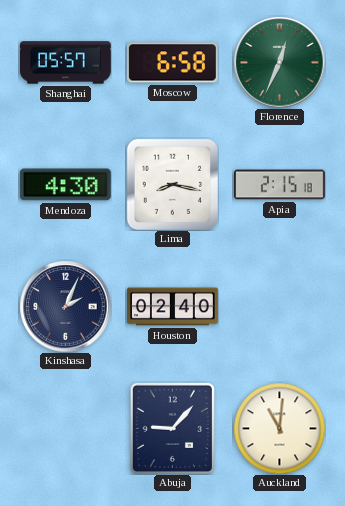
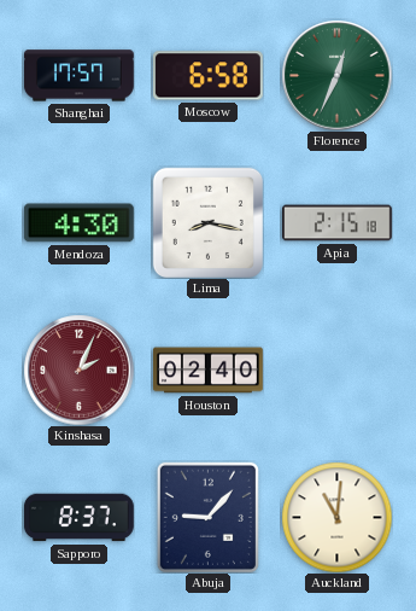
Shanghai: 05:57 -> 17:57
Kinshasa dial: navy -> burgundy
Sapporo: none -> 8:37
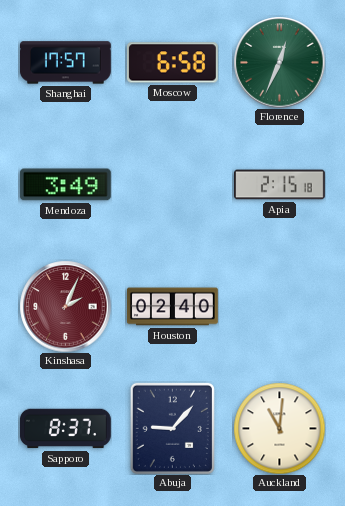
Mendoza: 4:30 -> 3:49
Lima: 8:17 -> none
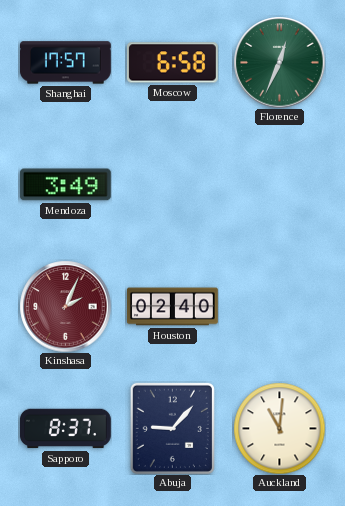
Apia: 2:15 -> none
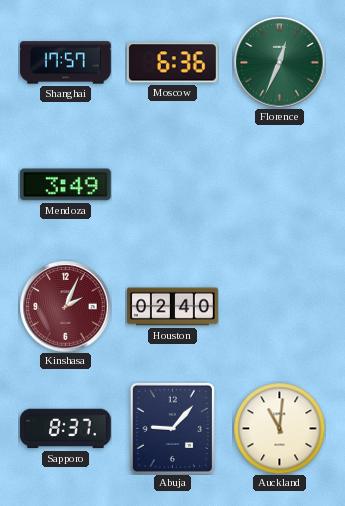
Moscow: 6:58 -> 6:36
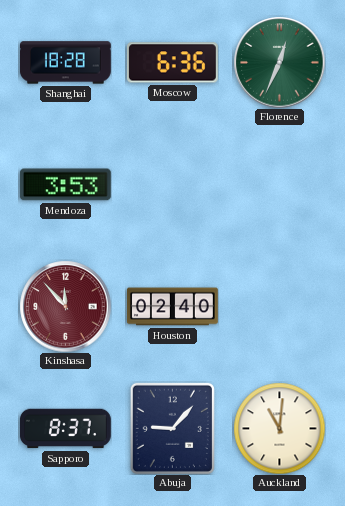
Shanghai: 17:57 -> 18:28
Mendoza: 3:49 -> 3:53
Kinshasa: 2:04 -> 11:53
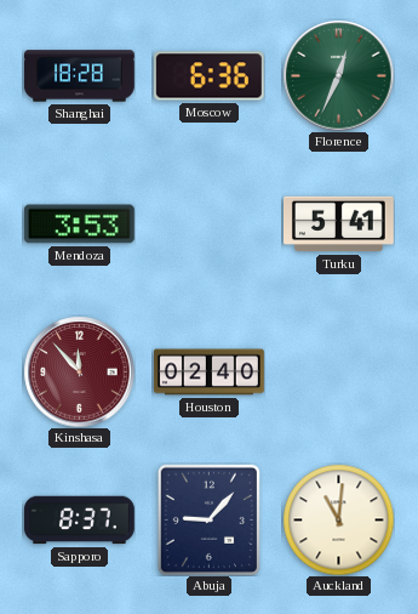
Turku: none -> 5:41
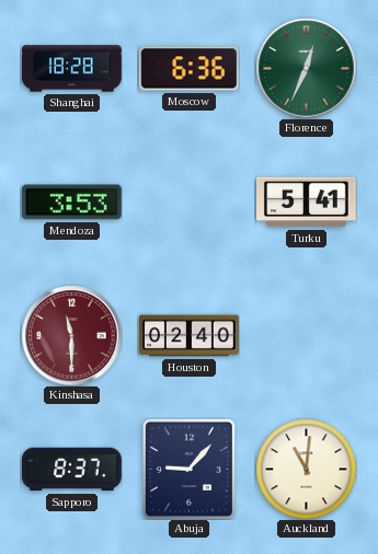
Kinshasa: 11:53 -> 11:30
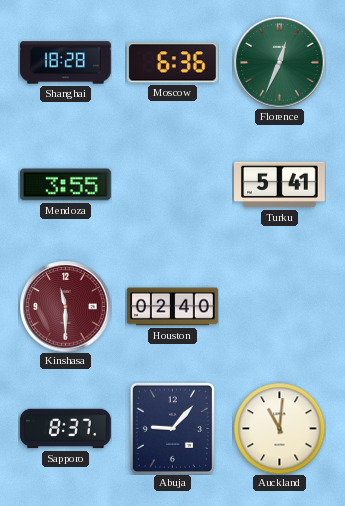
Mendoza: 3:53 -> 3:55
